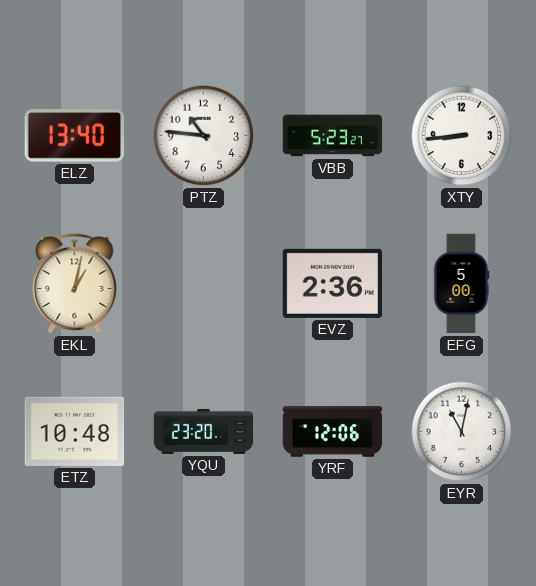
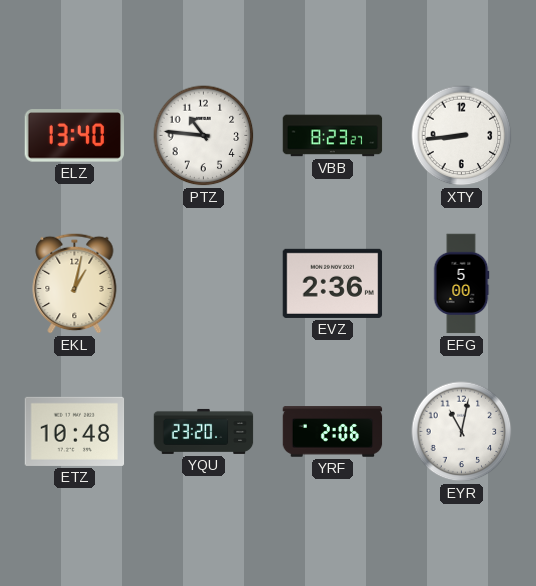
VBB: 5:23 -> 8:23
YRF: 12:06 -> 2:06
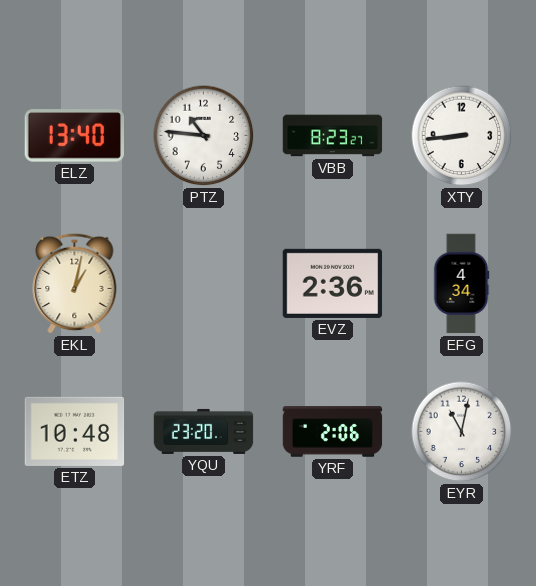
EFG: 5:00 -> 4:34
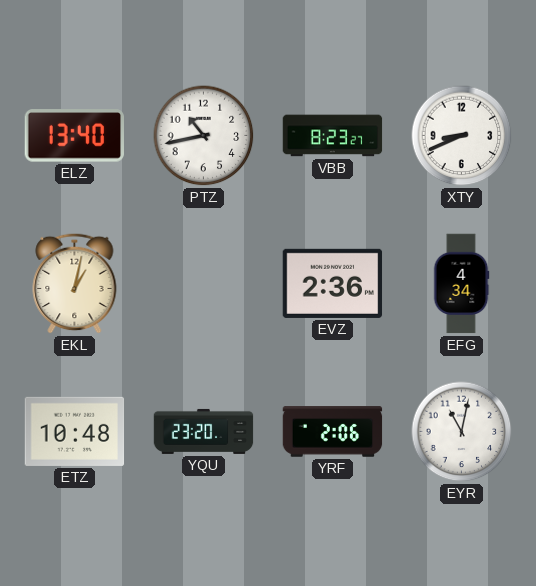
PTZ: 10:46 -> 10:43
XTY: 8:44 -> 8:41
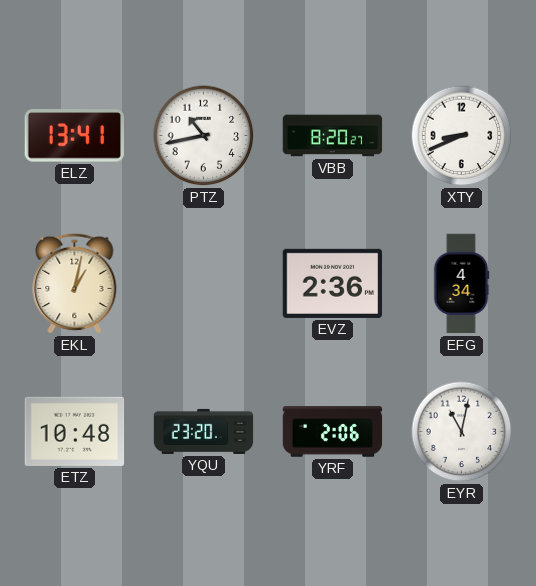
ELZ: 13:40 -> 13:41
VBB: 8:23 -> 8:20
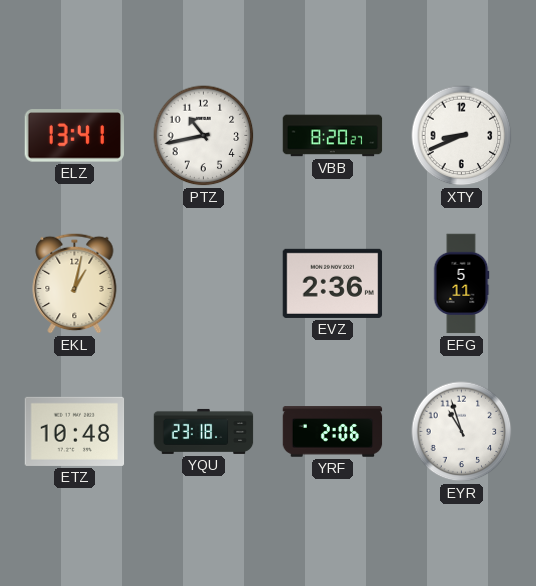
EFG: 4:34 -> 5:11
YQU: 23:20 -> 23:18
EYR: 11:02 -> 10:57
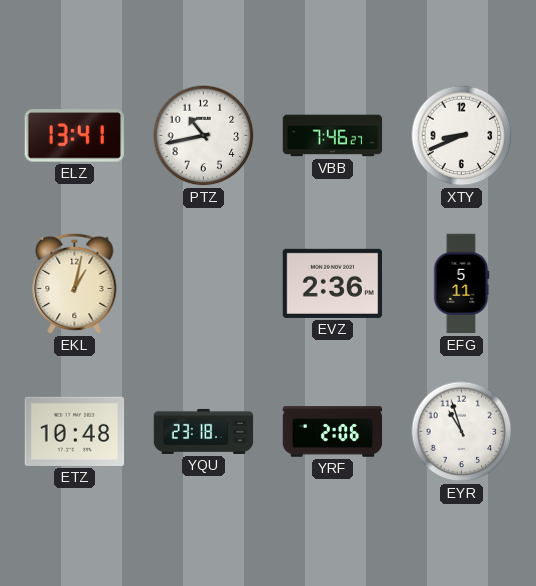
VBB: 8:20 -> 7:46
